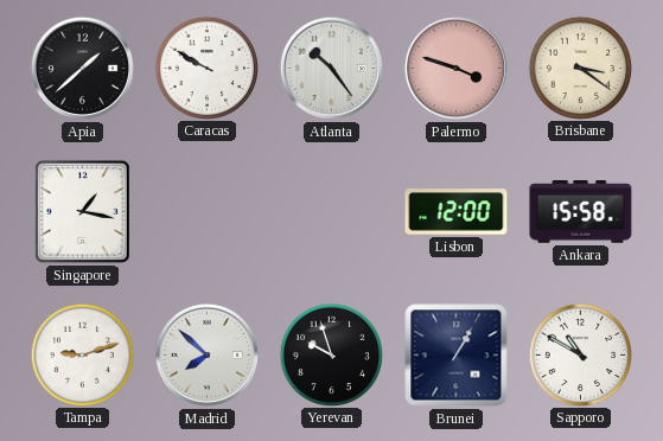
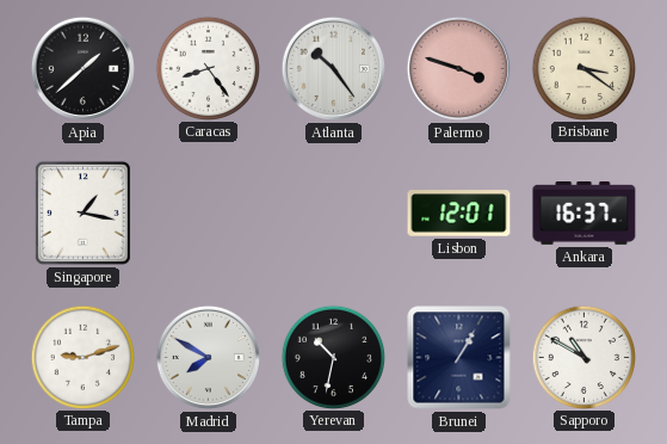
Caracas: 9:50 -> 8:24
Lisbon: 12:00 -> 12:01
Ankara: 15:58 -> 16:37
Madrid: 7:52 -> 7:50
Yerevan: 9:57 -> 10:32
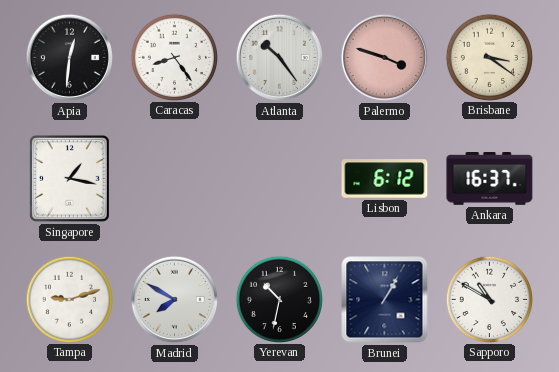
Apia: 1:38 -> 12:31
Lisbon: 12:01 -> 6:12
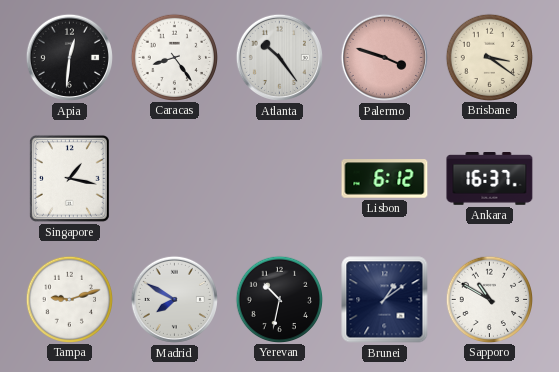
Brunei: 1:05 -> 1:09
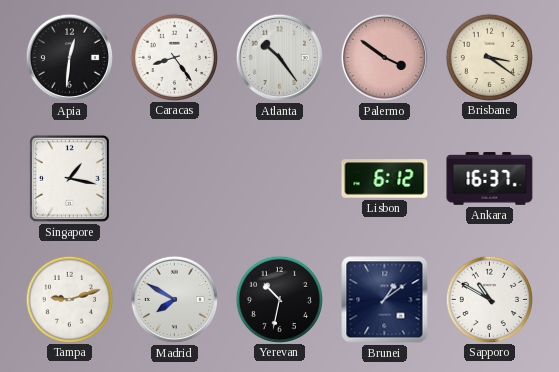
Palermo: 3:48 -> 3:51
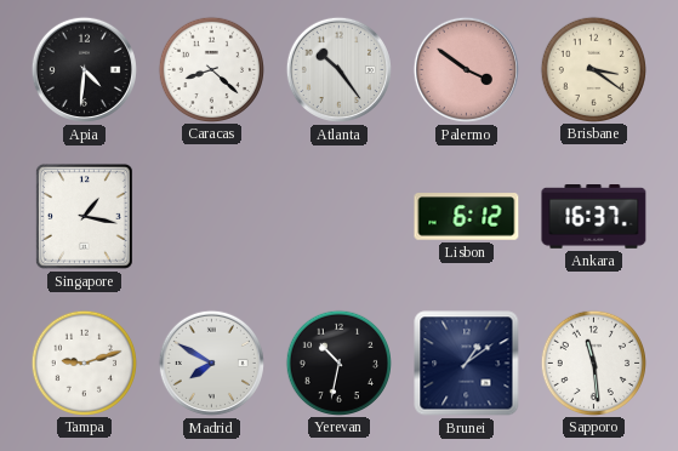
Apia: 12:31 -> 4:31
Caracas: 8:24 -> 8:22
Sapporo: 10:50 -> 11:29
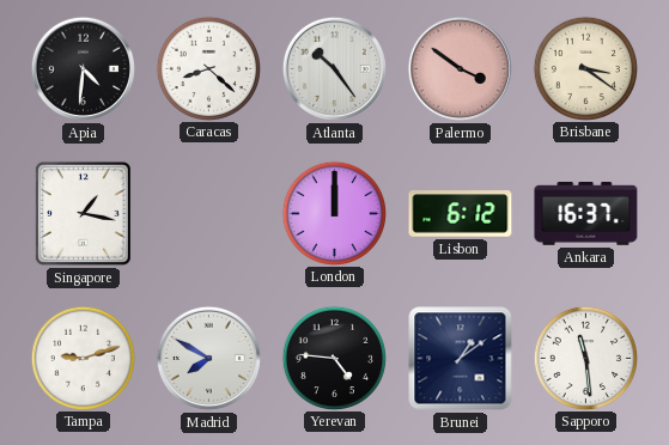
London: none -> 12:00
Yerevan: 10:32 -> 4:46
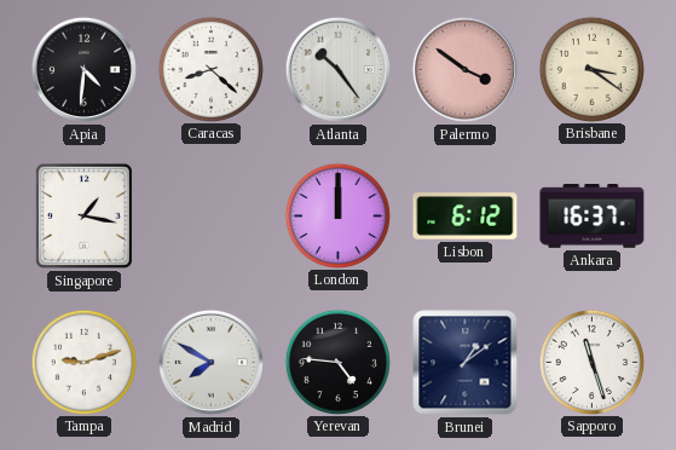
Sapporo: 11:29 -> 11:27
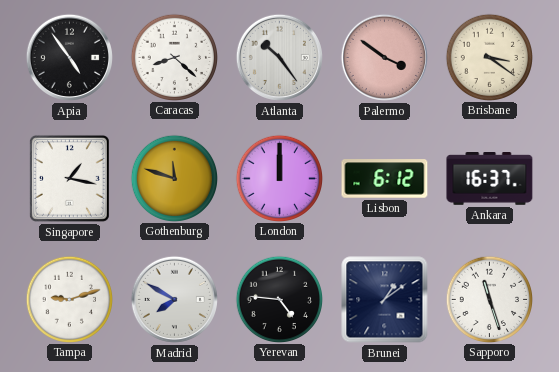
Apia: 4:31 -> 4:54
Gothenburg: none -> 11:48
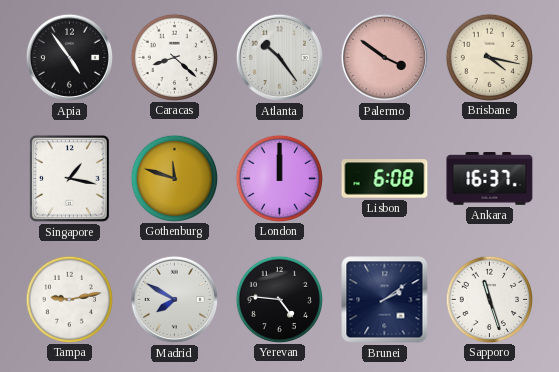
Brisbane: 3:21 -> 4:17
Lisbon: 6:12 -> 6:08
Tampa: 9:12 -> 9:13
Brunei: 1:09 -> 2:09
